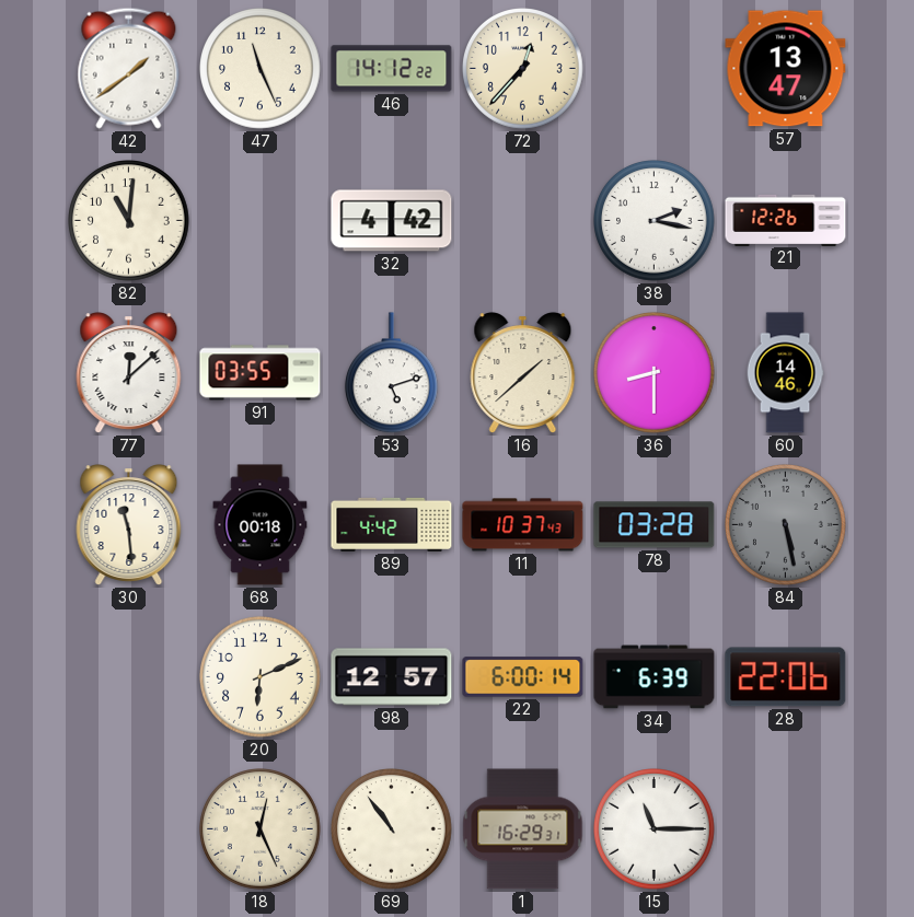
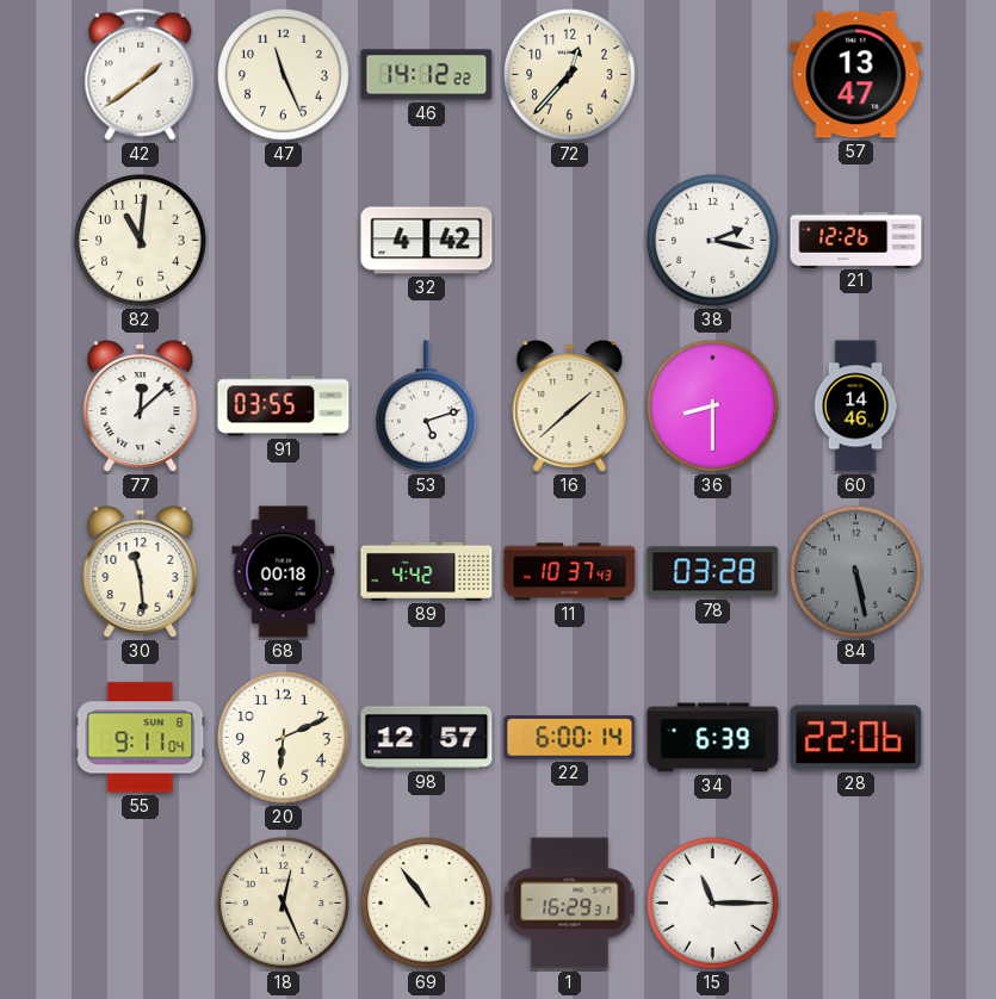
55: none -> 9:11
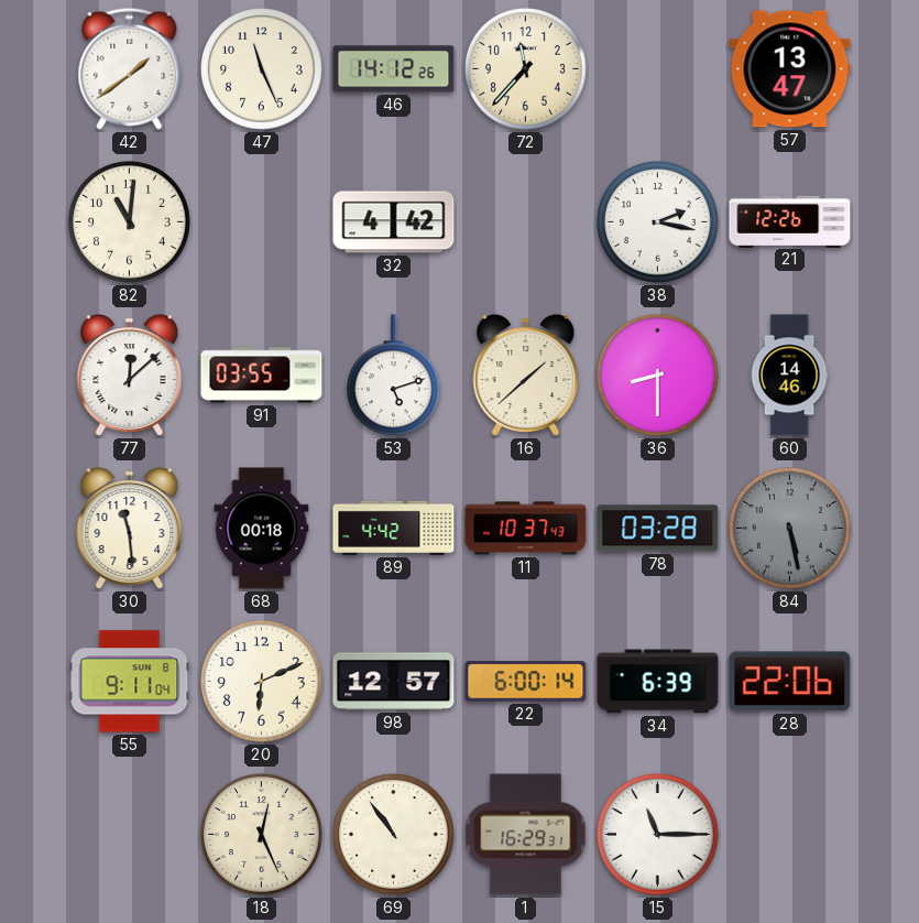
46: 14:12:22 -> 14:12:26
72: 12:37 -> 11:37
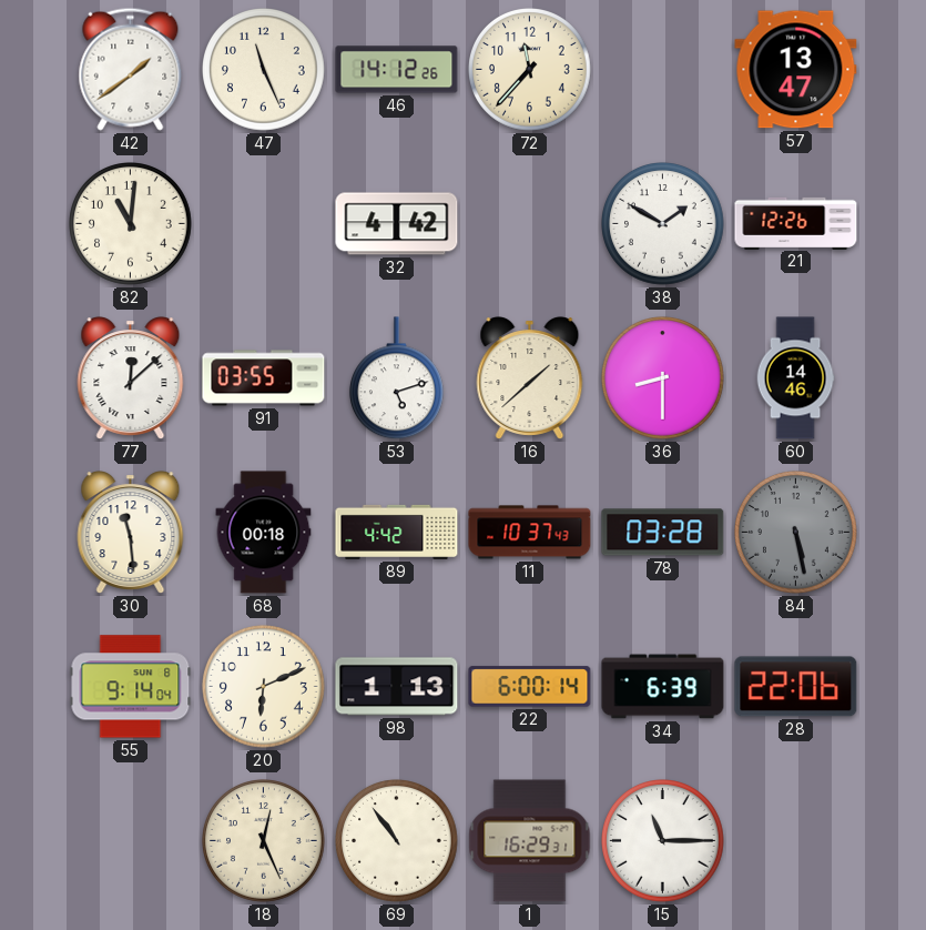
38: 2:17 -> 1:50
55: 9:11 -> 9:14
98: 12:57 -> 1:13
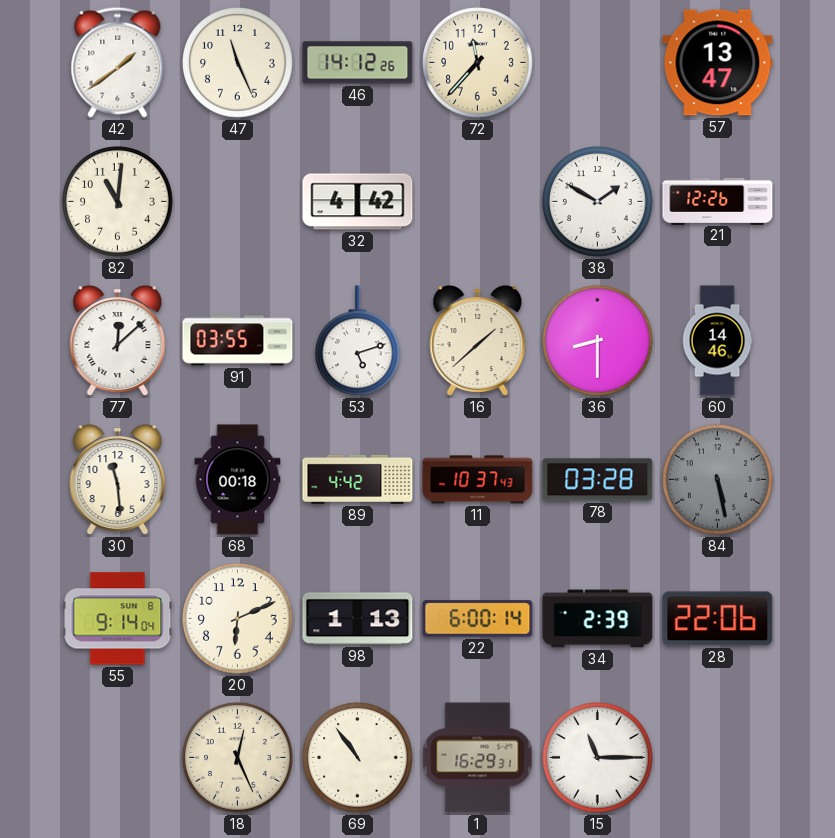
34: 6:39 -> 2:39
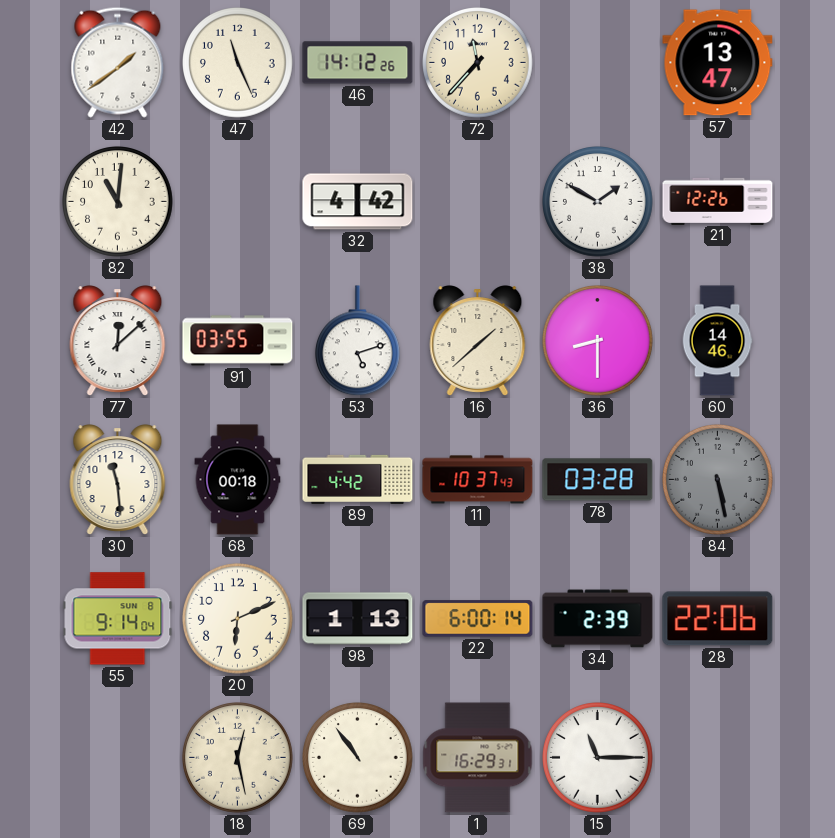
18: 12:26 -> 12:28
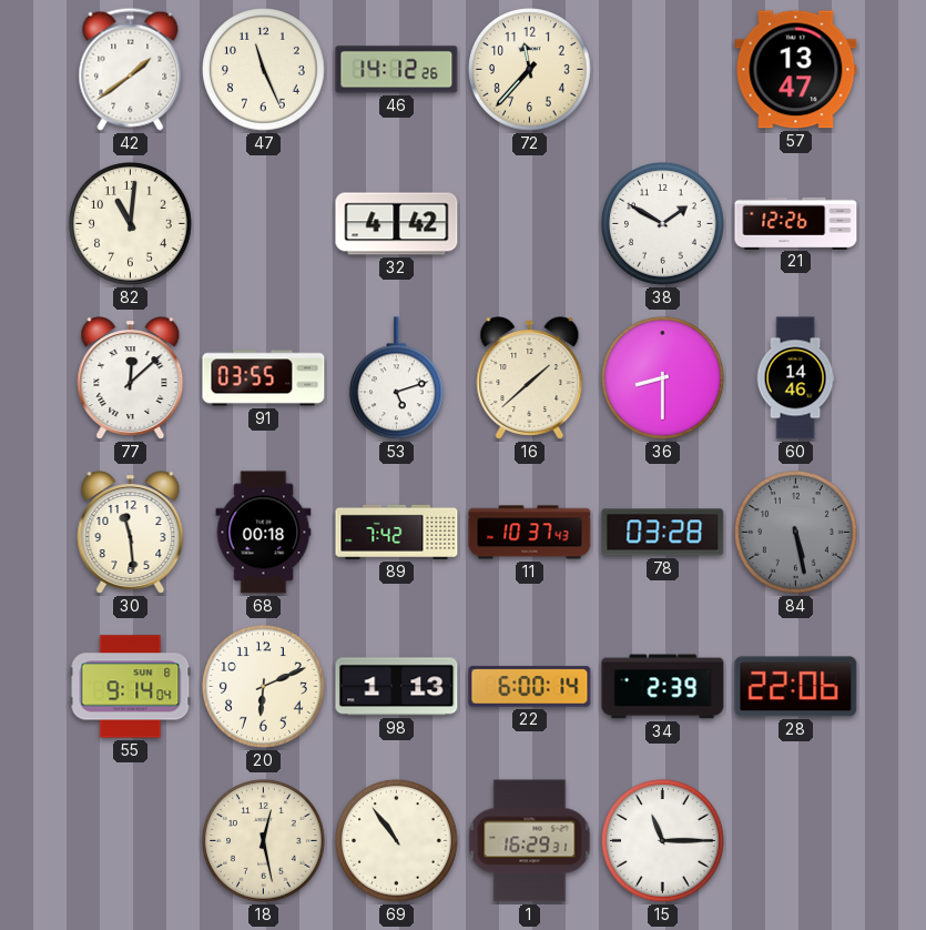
89: 4:42 -> 7:42
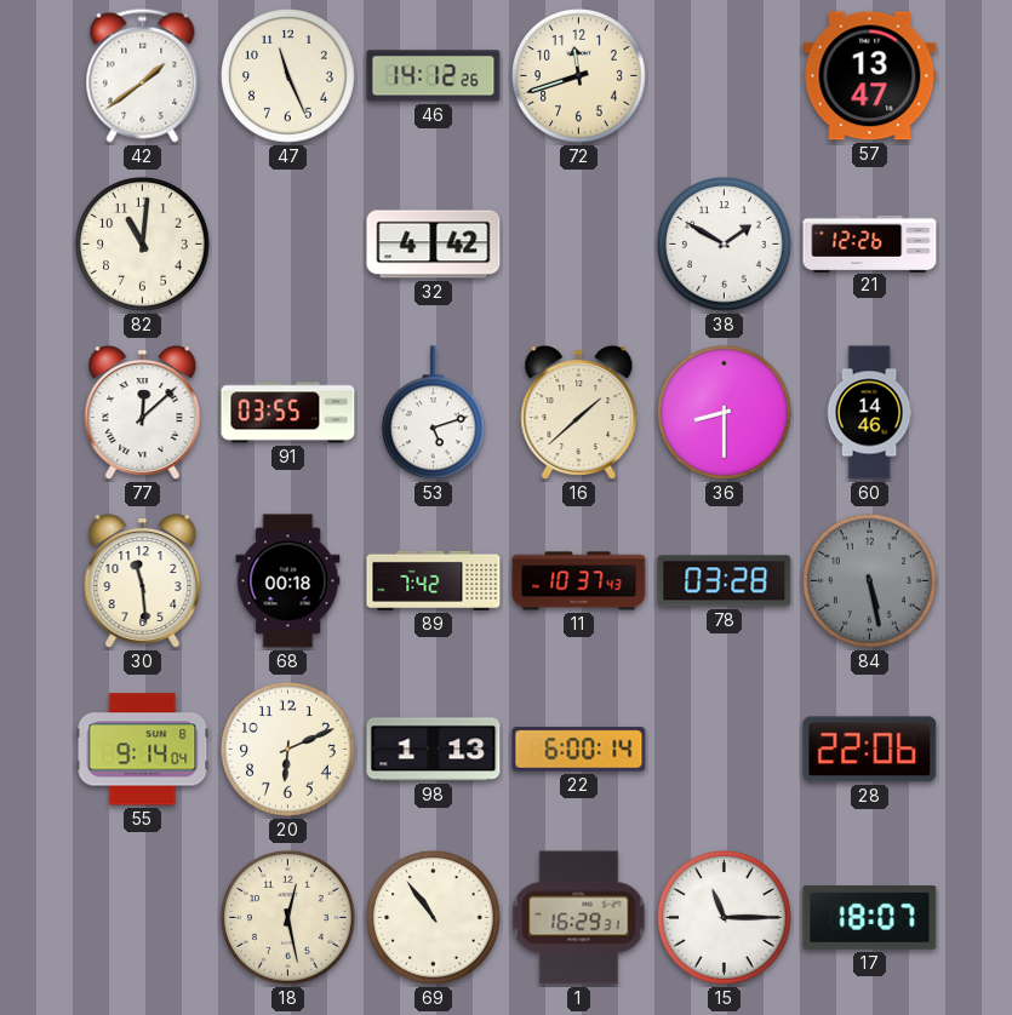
72: 11:37 -> 11:42
34: 2:39 -> none
17: none -> 18:07
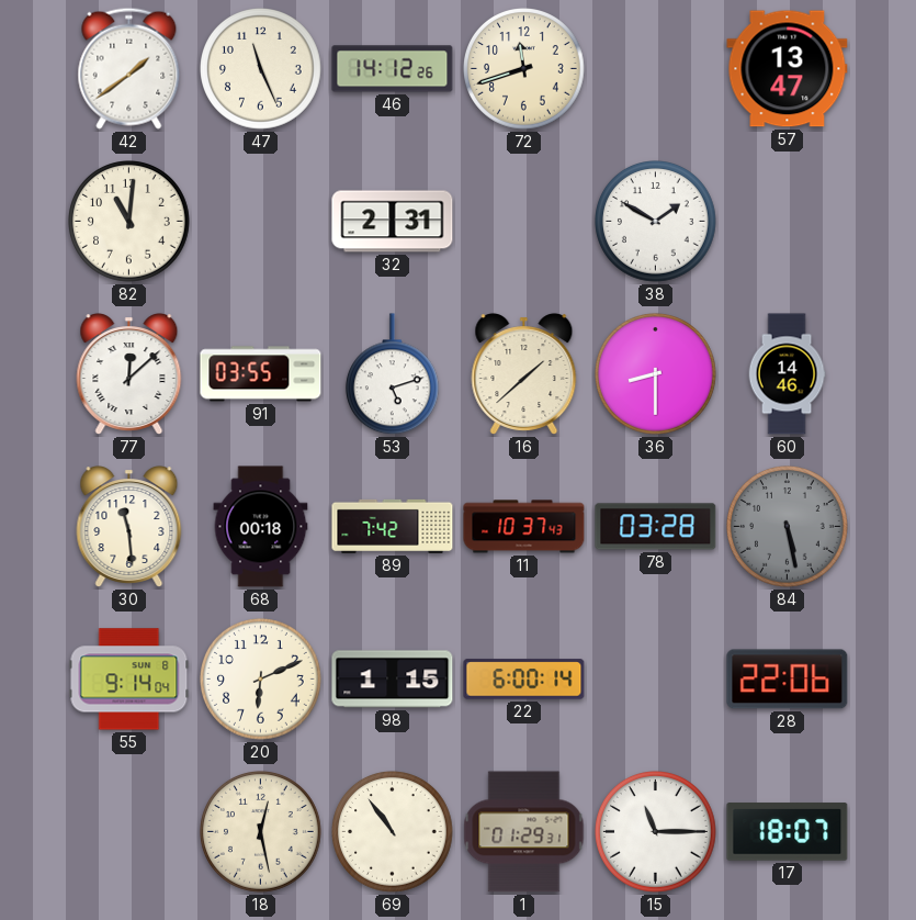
32: 4:42 -> 2:31
21: 12:26 -> none
98: 1:13 -> 1:15
1: 16:29 -> 01:29
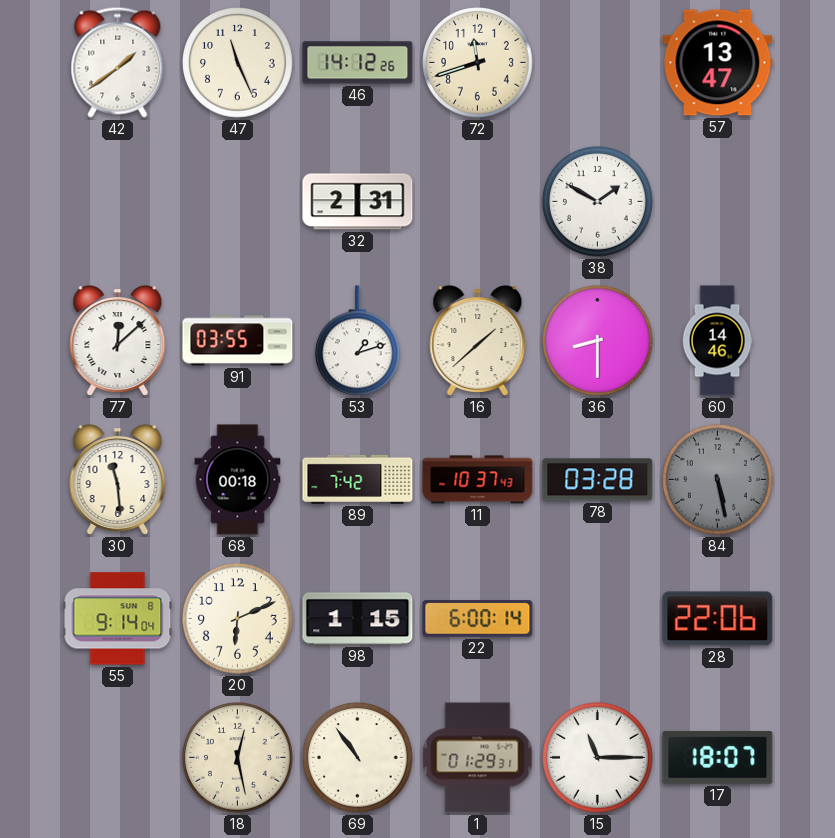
82: 11:01 -> none
53: 5:12 -> 1:12
